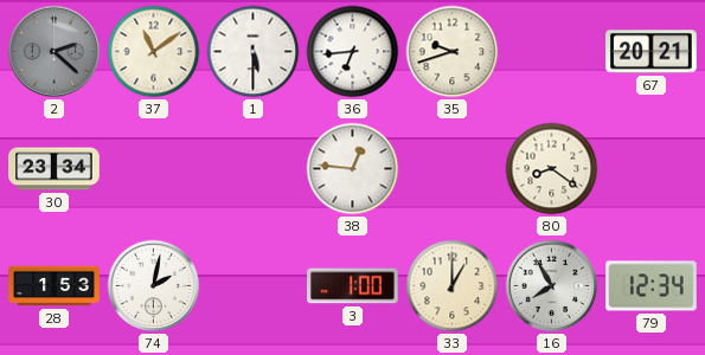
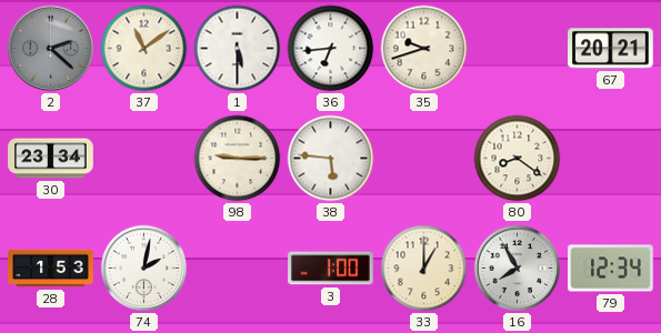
98: none -> 9:15
38: 12:46 -> 5:46
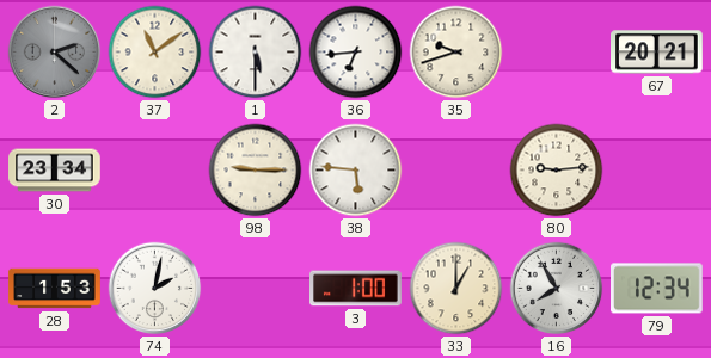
80: 8:21 -> 9:14
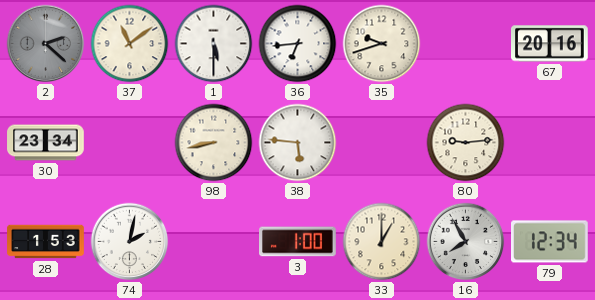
67: 20:21 -> 20:16
98: 9:15 -> 8:43
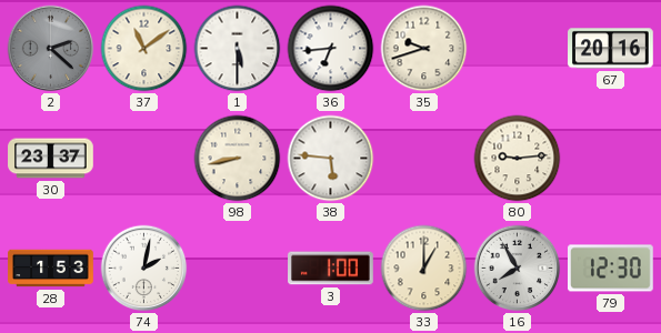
30: 23:34 -> 23:37
79: 12:34 -> 12:30
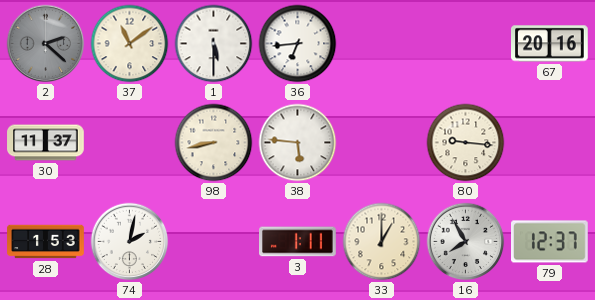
35: 9:42 -> none
30: 23:37 -> 11:37
80: 9:14 -> 9:16
3: 1:00 -> 1:11
79: 12:30 -> 12:37
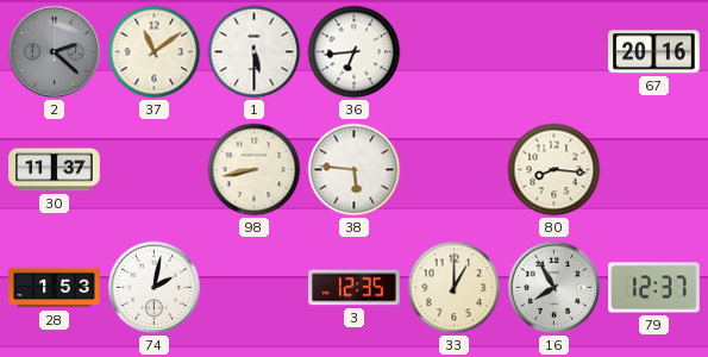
80: 9:16 -> 8:16
3: 1:11 -> 12:35
